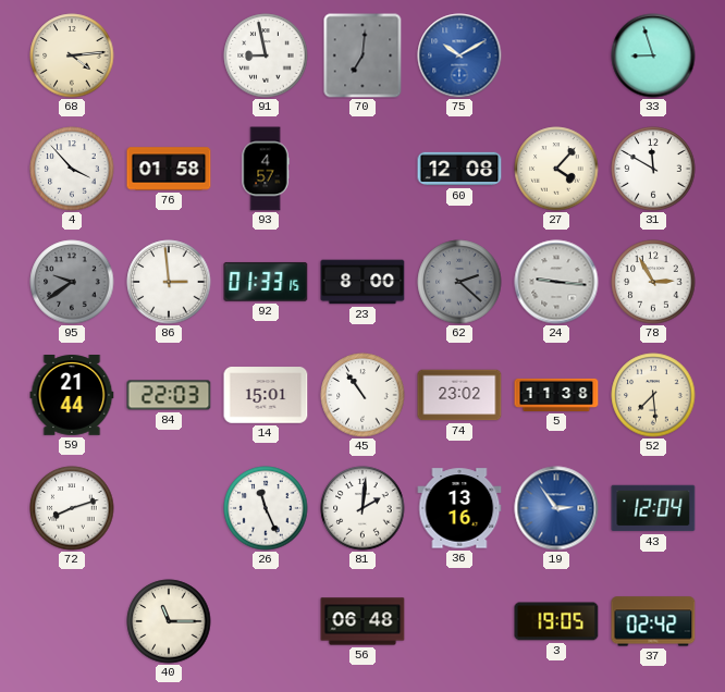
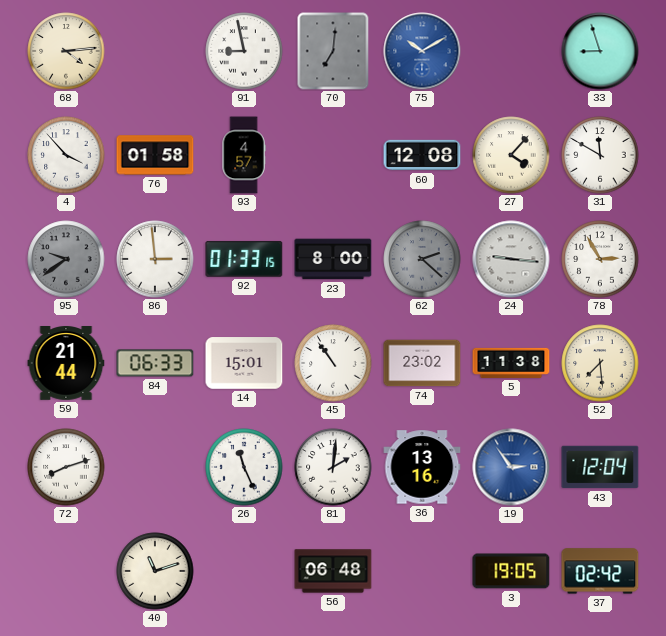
84: 22:03 -> 06:33
40: 11:15 -> 11:12
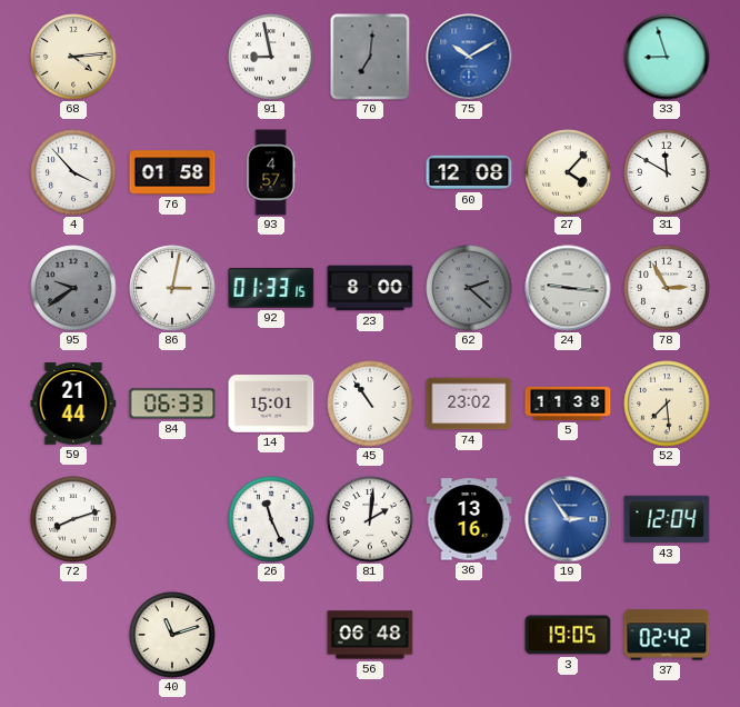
86: 2:59 -> 3:02
